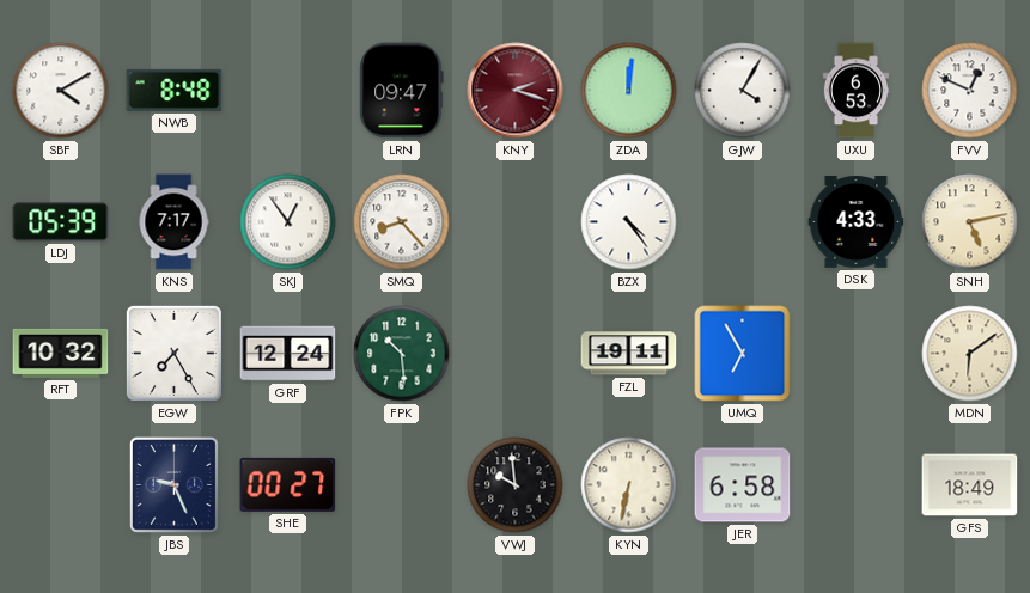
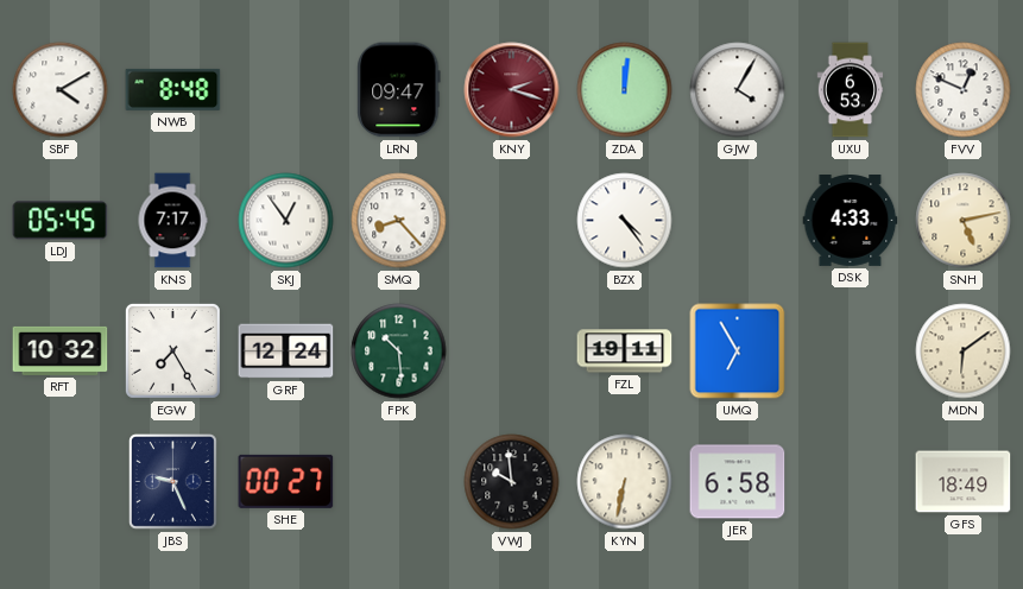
LDJ: 05:39 -> 05:45
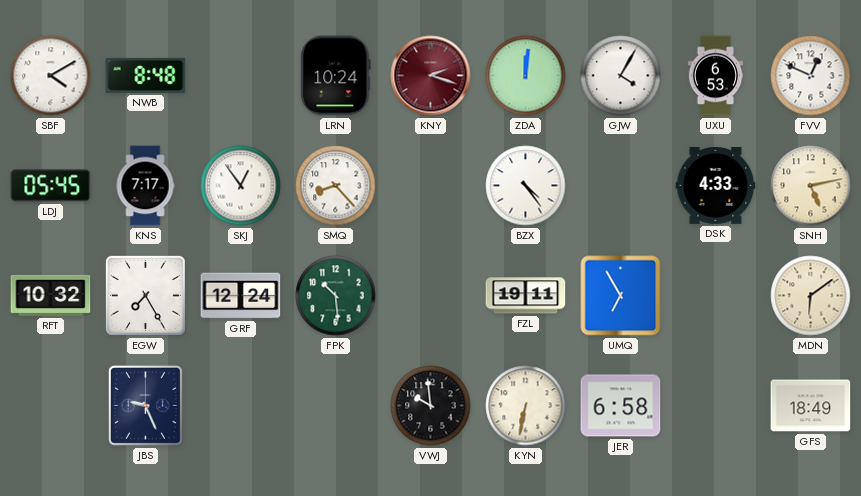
LRN: 09:47 -> 10:24
SHE: 00:27 -> none
